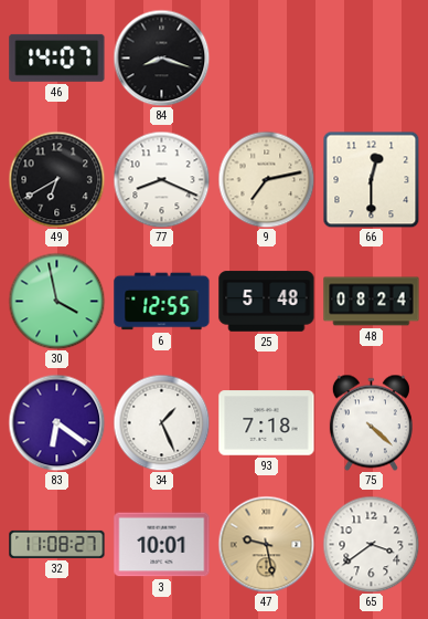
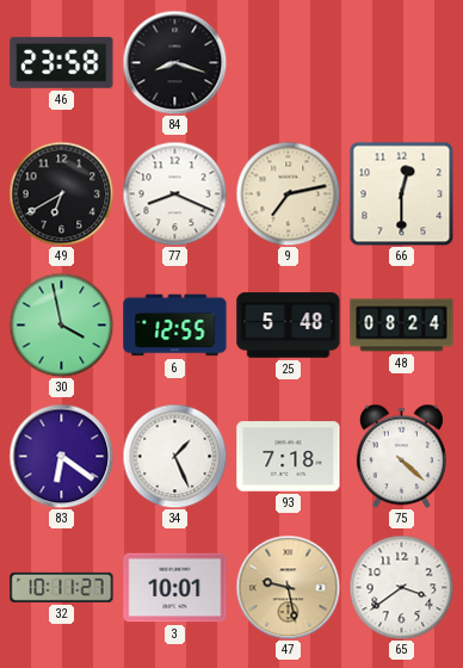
46: 14:07 -> 23:58
32: 11:08 -> 10:11
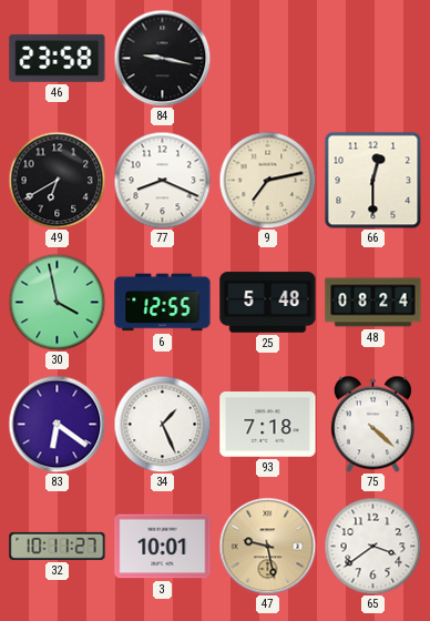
84: 8:18 -> 9:17
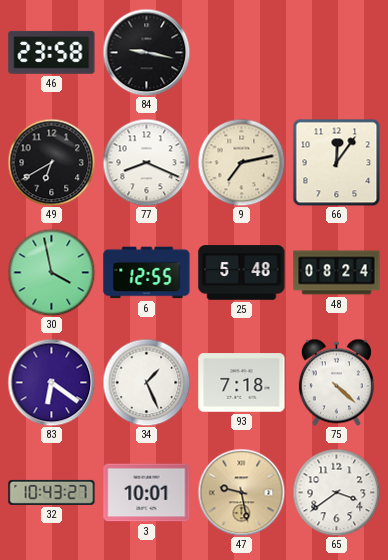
66: 12:30 -> 12:06
32: 10:11 -> 10:43
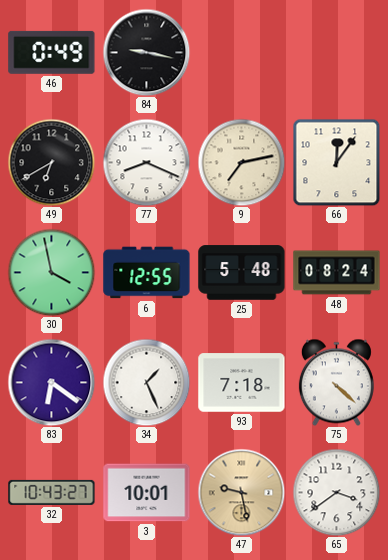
46: 23:58 -> 0:49
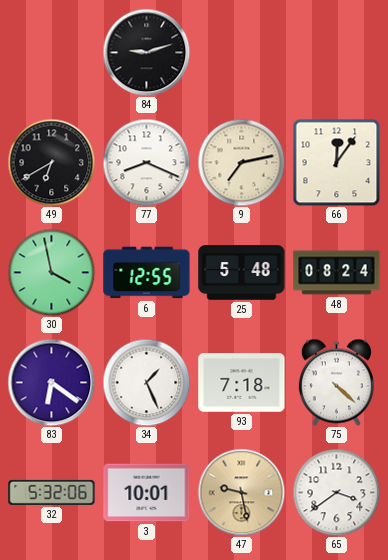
46: 0:49 -> none
84: 9:17 -> 9:12
32: 10:43 -> 5:32
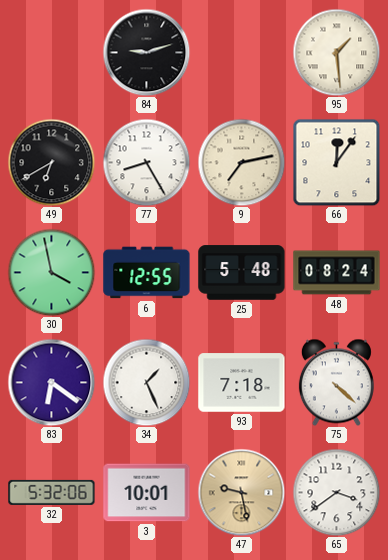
95: none -> 1:29
77: 8:19 -> 8:25
